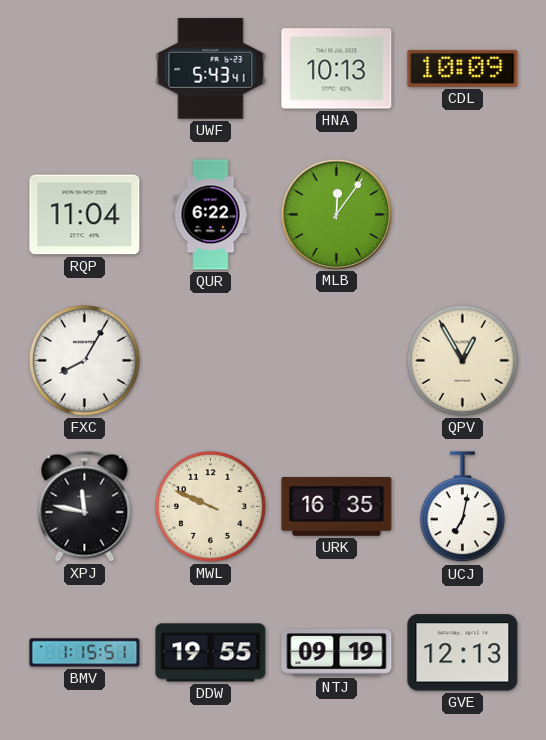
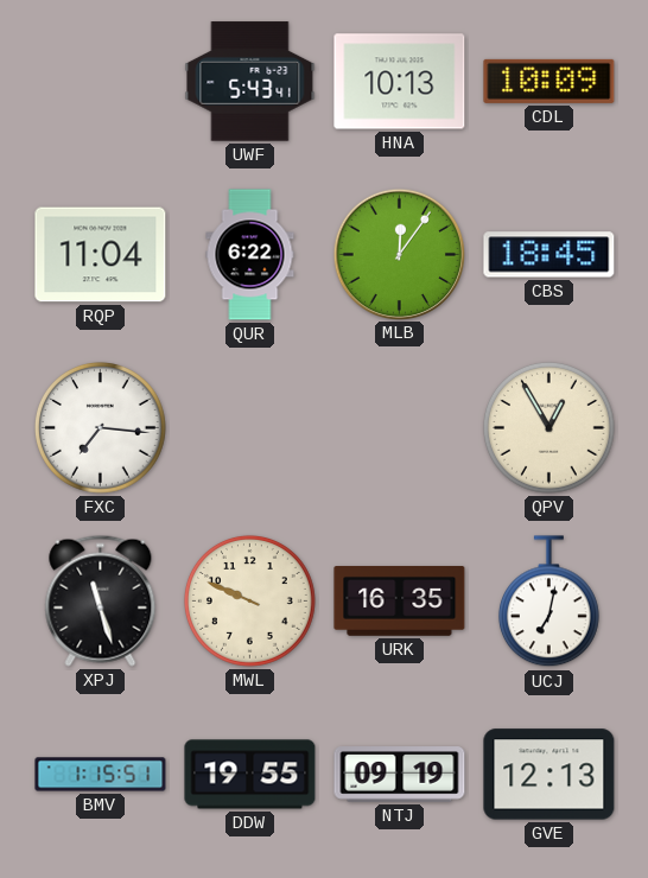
CBS: none -> 18:45
FXC: 8:05 -> 7:16
XPJ: 11:47 -> 11:27
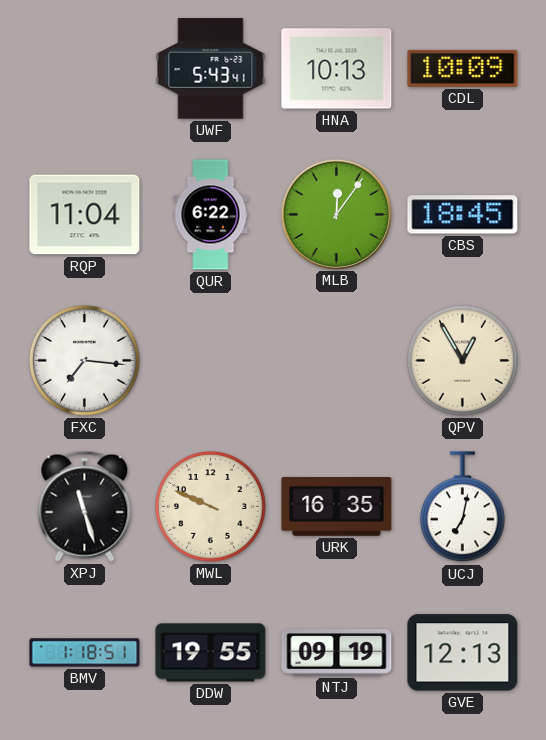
BMV: 1:15 -> 1:18
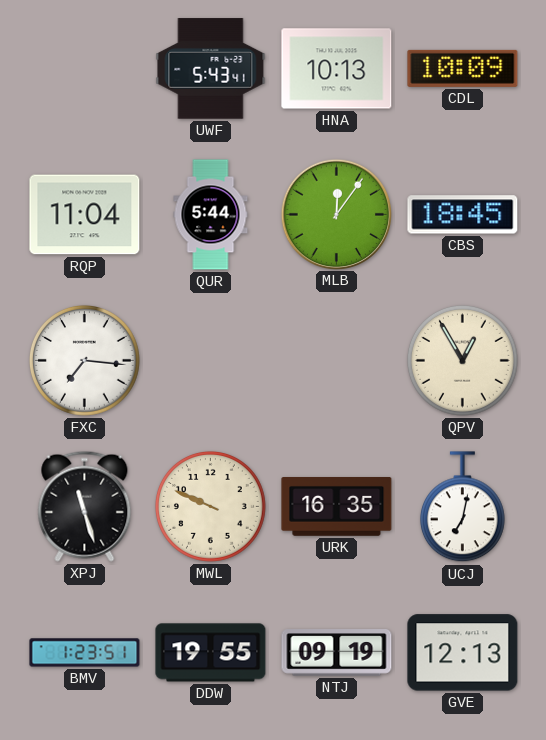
QUR: 6:22 -> 5:44
BMV: 1:18 -> 1:23
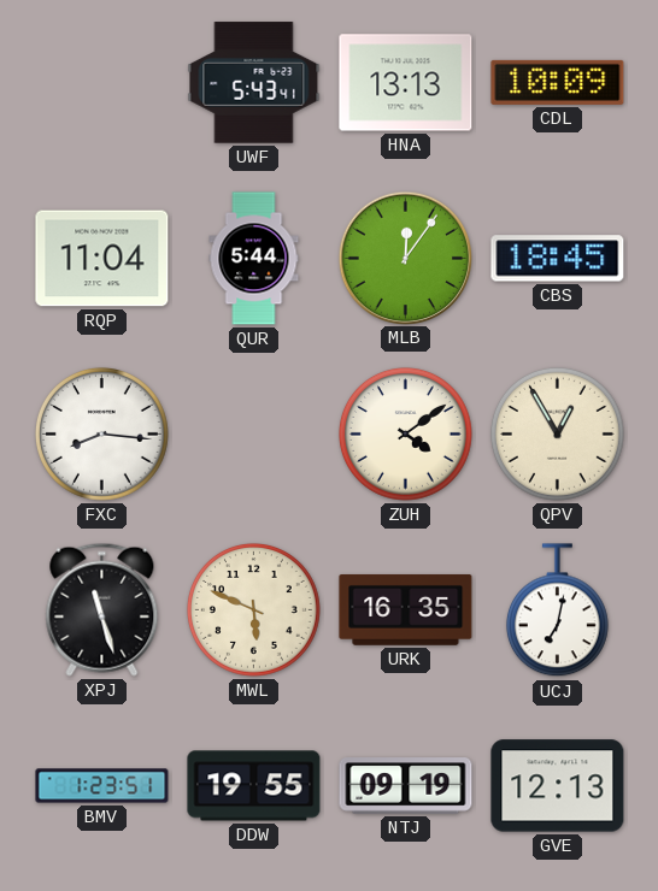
HNA: 10:13 -> 13:13
FXC: 7:16 -> 8:16
ZUH: none -> 4:09
MWL: 9:49 -> 5:49
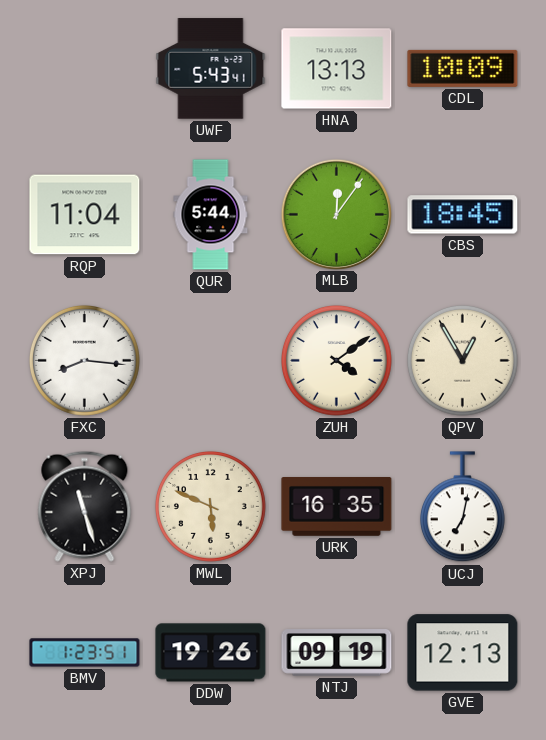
DDW: 19:55 -> 19:26
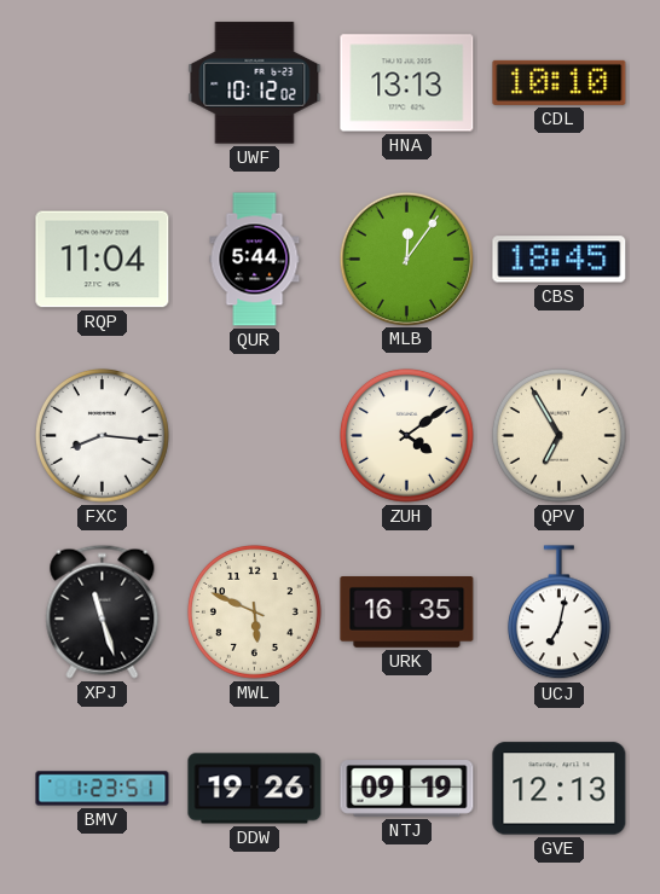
UWF: 5:43 -> 10:12
CDL: 10:09 -> 10:10
QPV: 12:55 -> 6:55
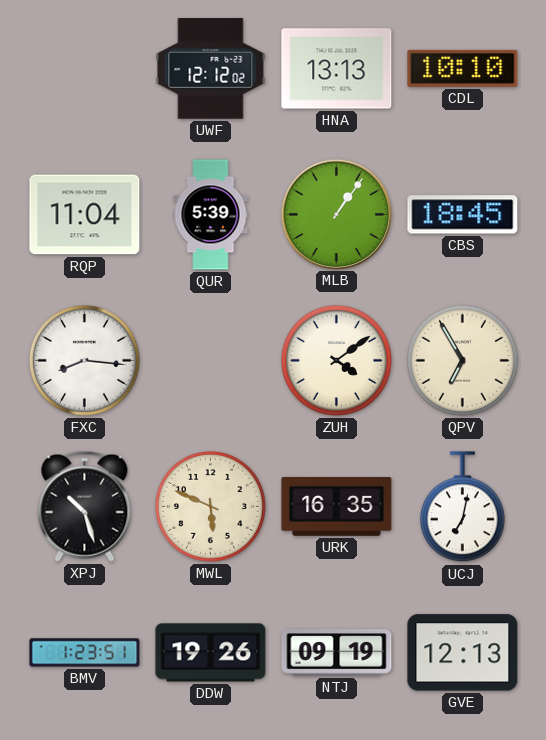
UWF: 10:12 -> 12:12
QUR: 5:44 -> 5:39
MLB: 12:06 -> 1:06
XPJ: 11:27 -> 10:27
